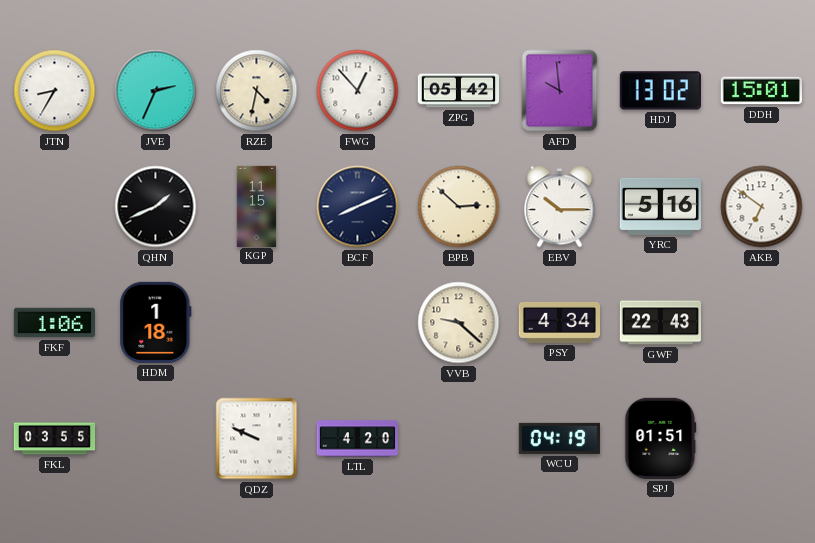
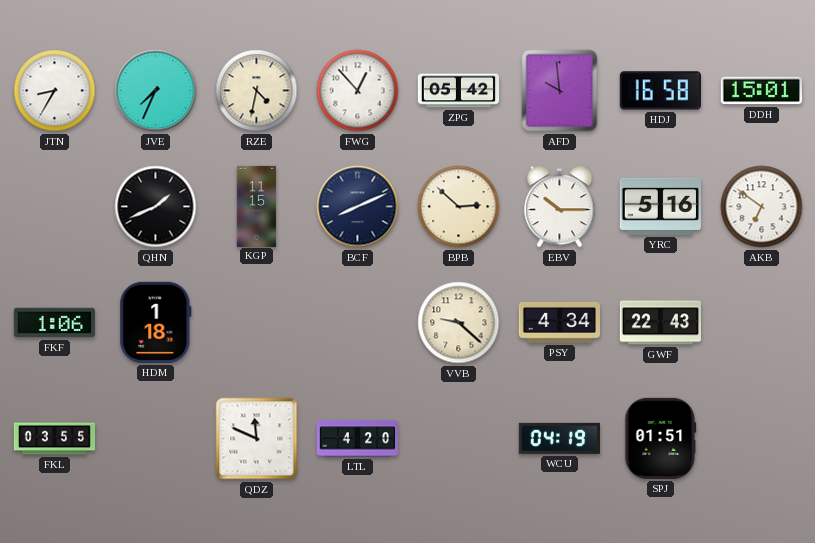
JVE: 2:34 -> 7:34
HDJ: 13:02 -> 16:58
QDZ: 9:49 -> 11:49
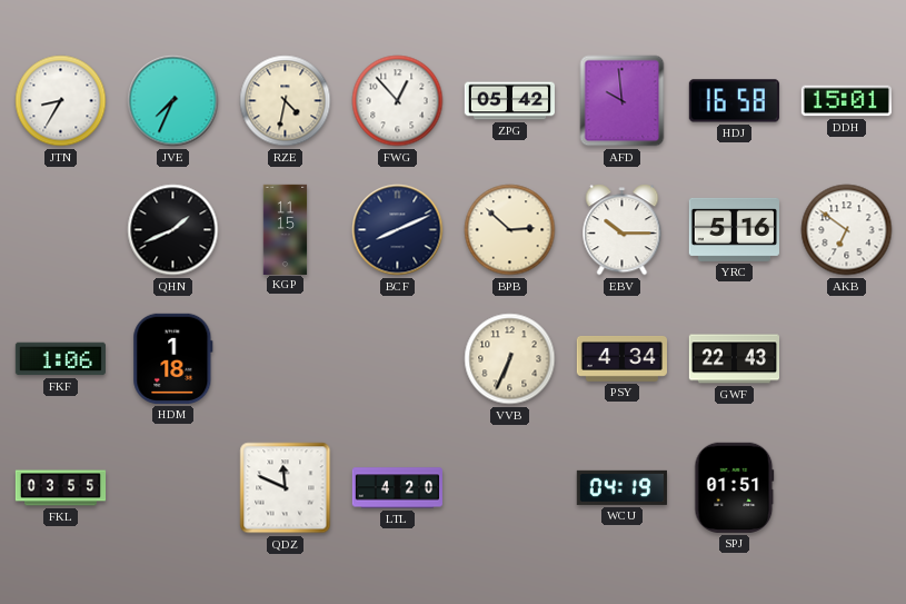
VVB: 9:22 -> 6:34
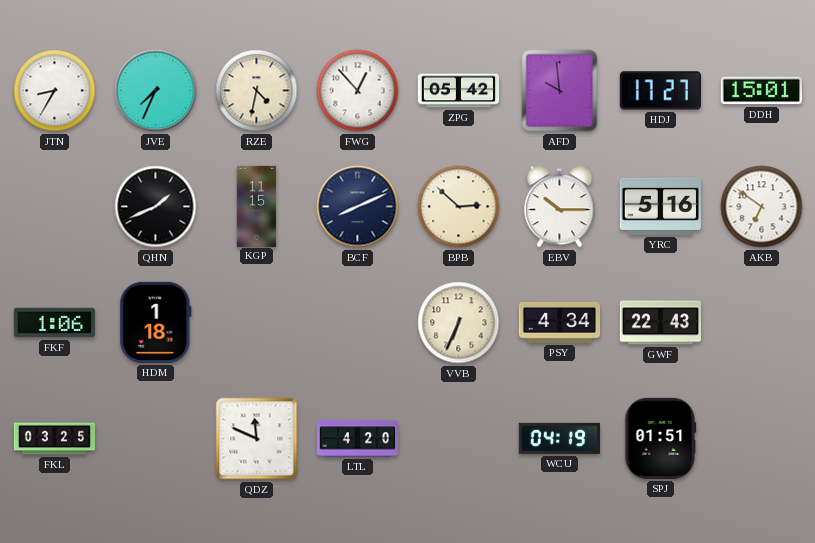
HDJ: 16:58 -> 17:27
FKL: 03:55 -> 03:25
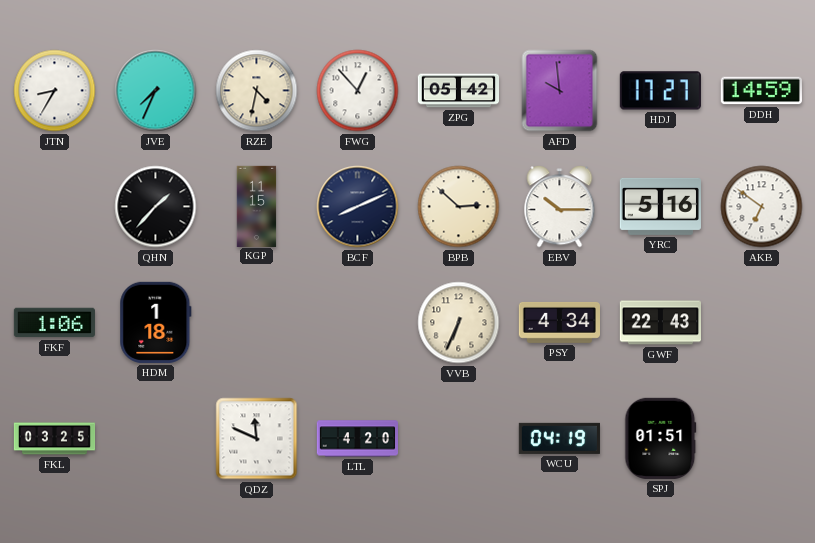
DDH: 15:01 -> 14:59
QHN: 1:41 -> 1:37
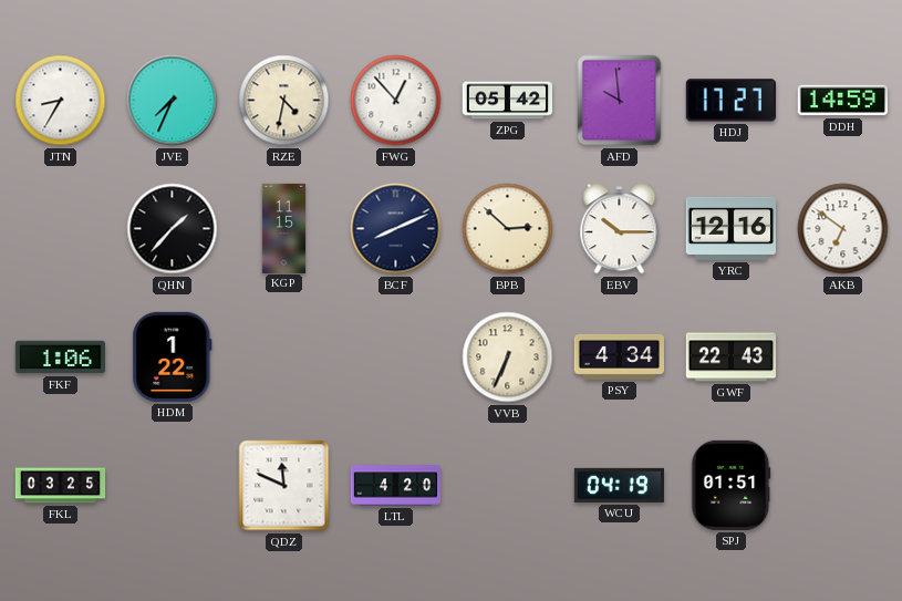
YRC: 5:16 -> 12:16
HDM: 1:18 -> 1:22
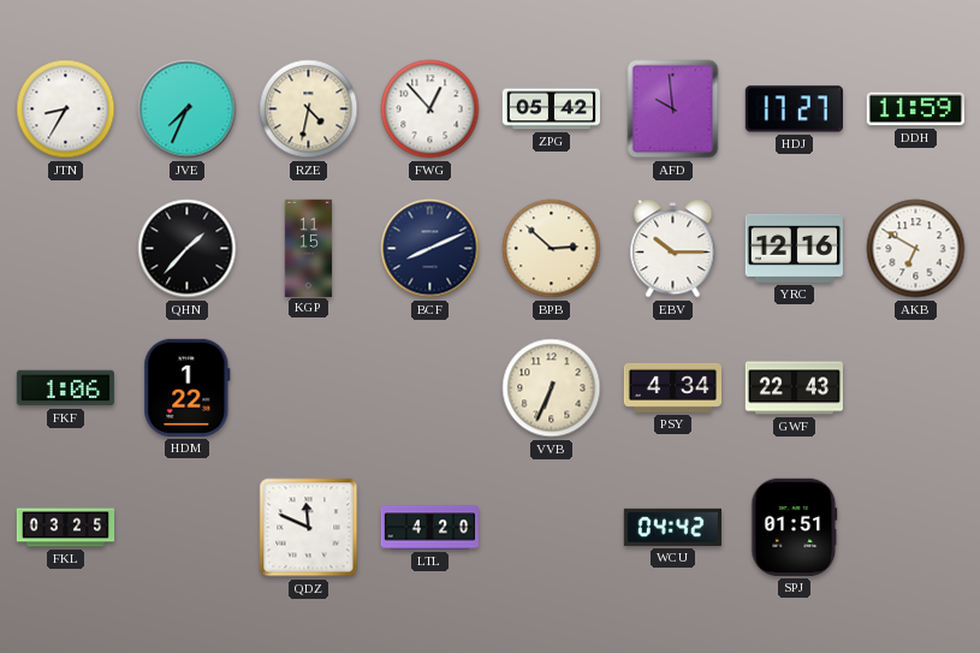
DDH: 14:59 -> 11:59
AKB: 6:51 -> 6:50
WCU: 04:19 -> 04:42
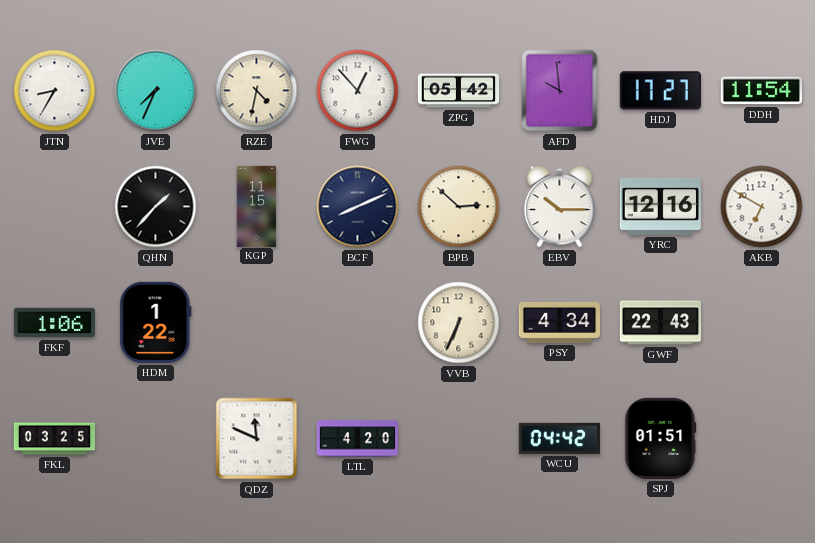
DDH: 11:59 -> 11:54
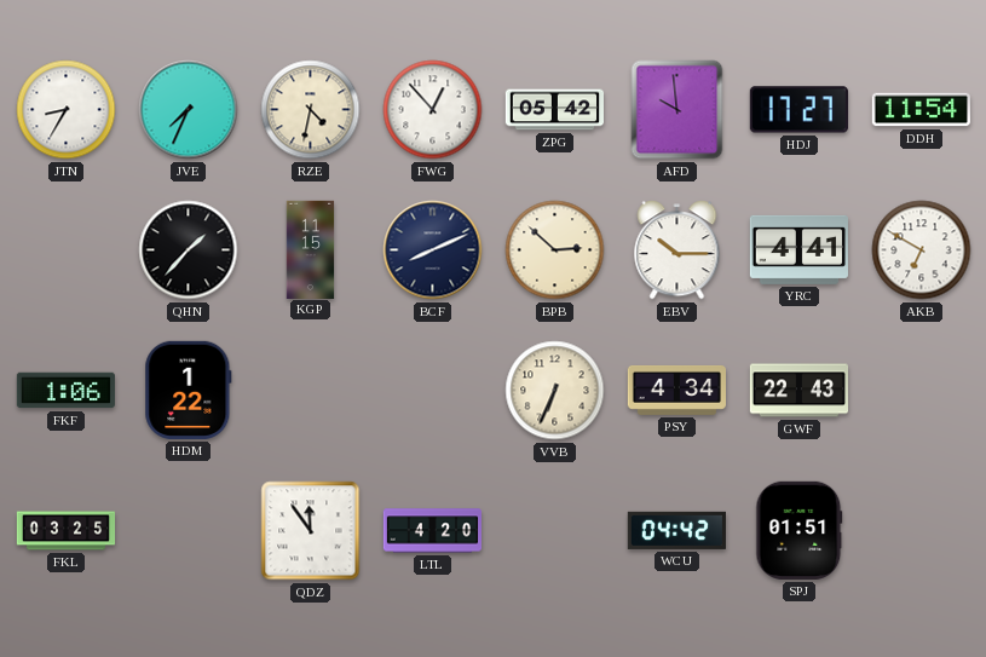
YRC: 12:16 -> 4:41
QDZ: 11:49 -> 11:54
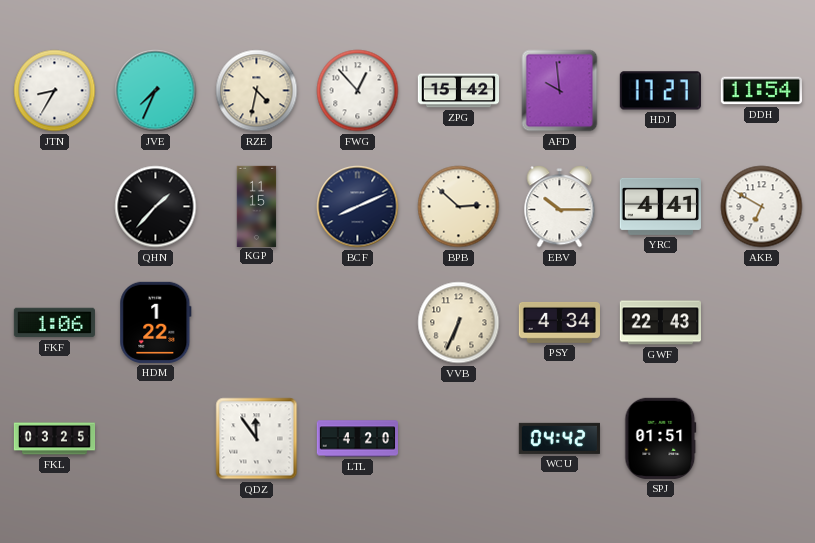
ZPG: 05:42 -> 15:42
